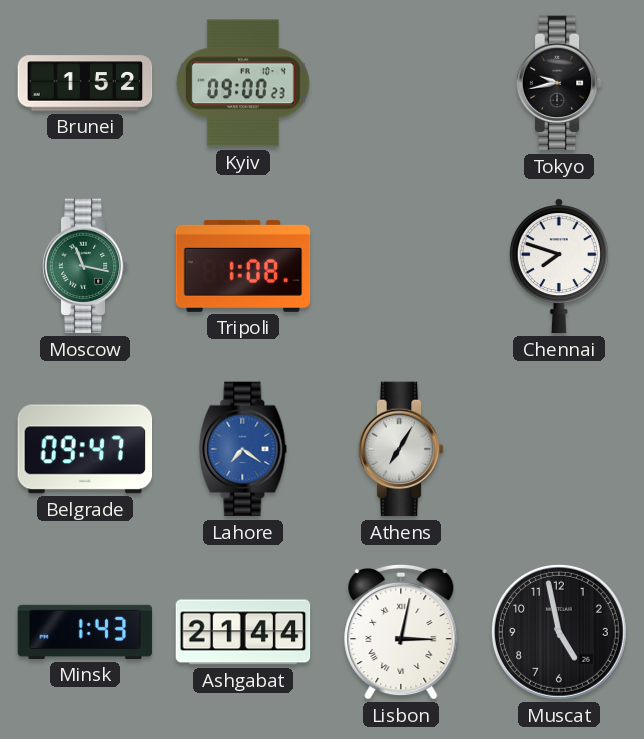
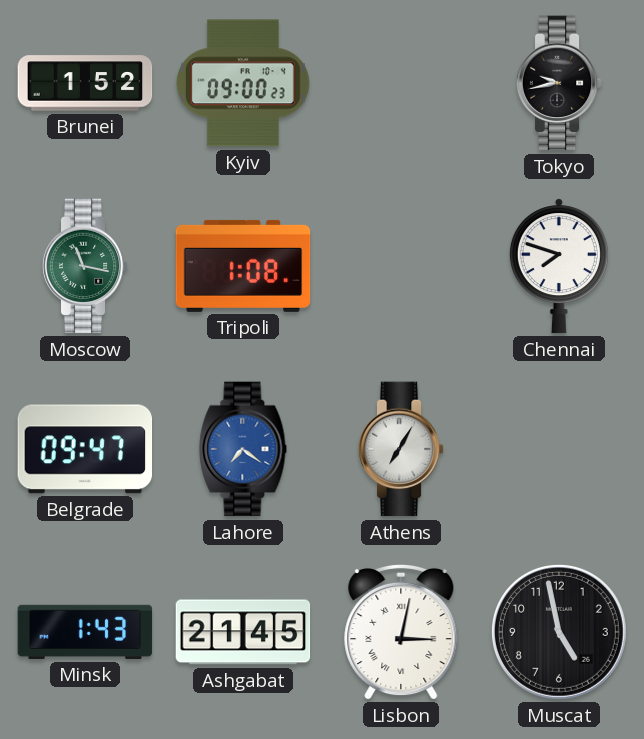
Ashgabat: 21:44 -> 21:45
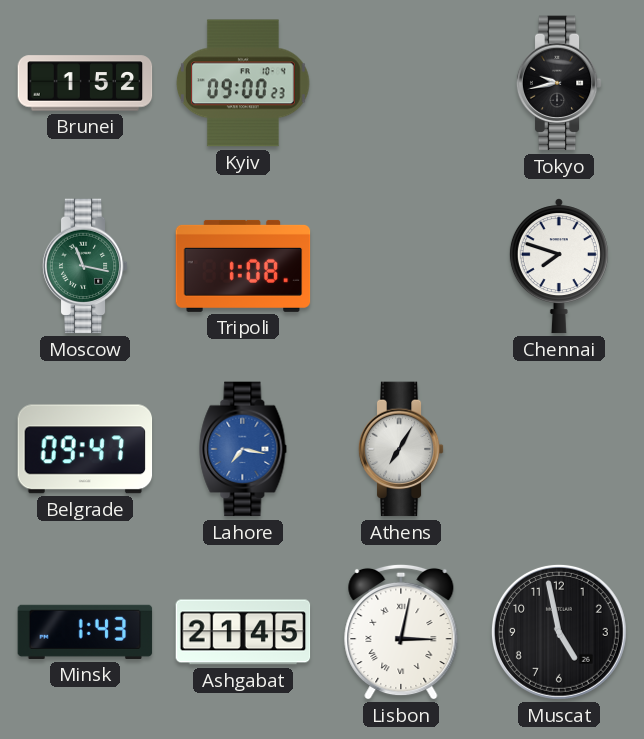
Lahore: 7:21 -> 7:17
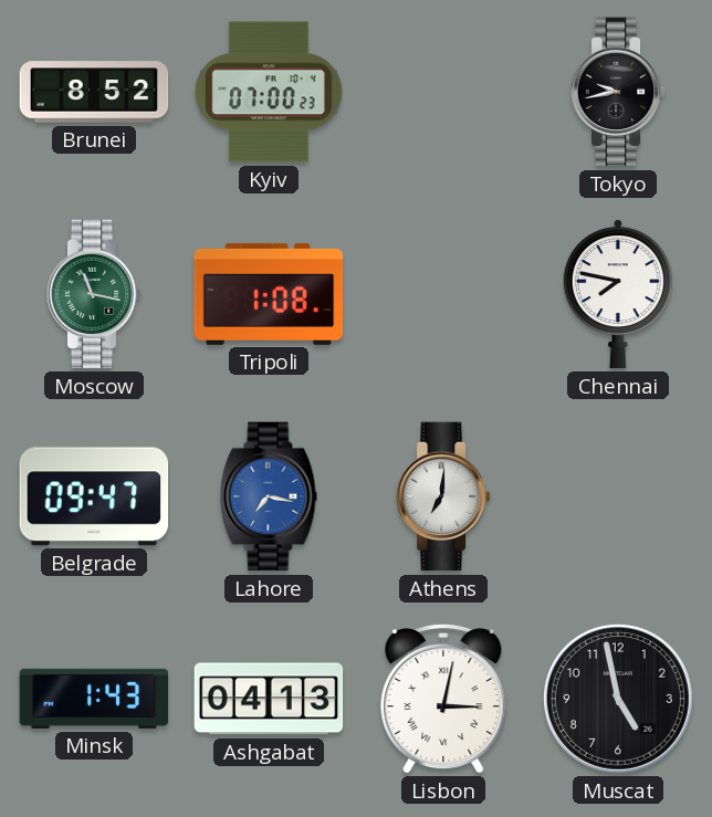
Brunei: 1:52 -> 8:52
Kyiv: 09:00 -> 07:00
Chennai: 7:48 -> 7:47
Athens: 7:05 -> 7:01
Ashgabat: 21:45 -> 04:13
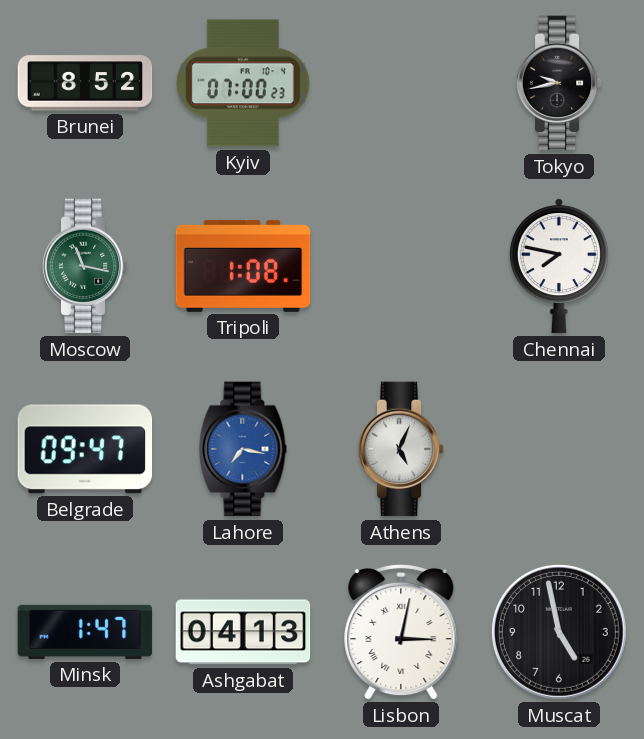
Athens: 7:01 -> 5:04
Minsk: 1:43 -> 1:47
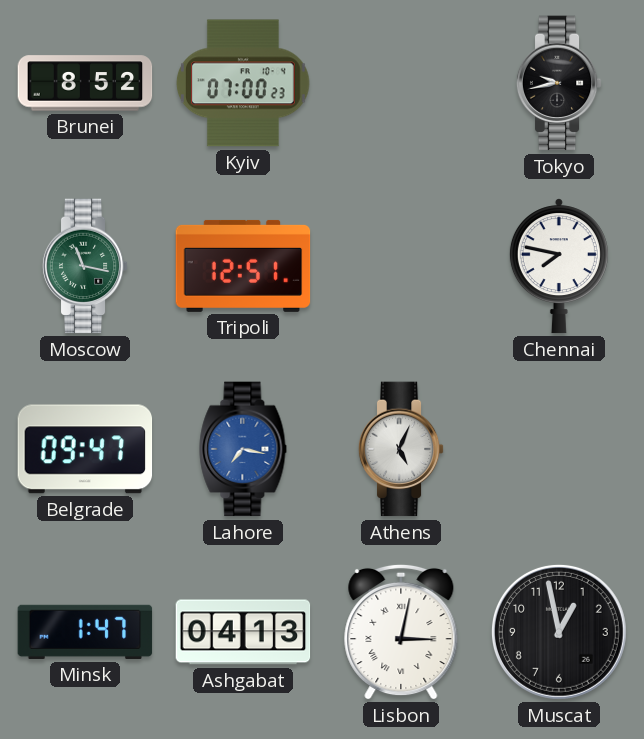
Tripoli: 1:08 -> 12:51
Muscat: 4:58 -> 12:58
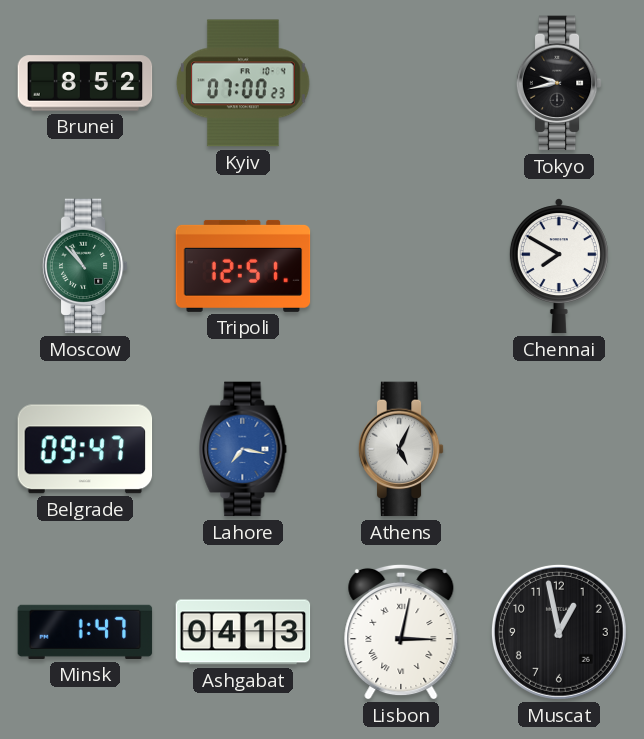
Moscow: 11:17 -> 10:53
Chennai: 7:47 -> 7:50
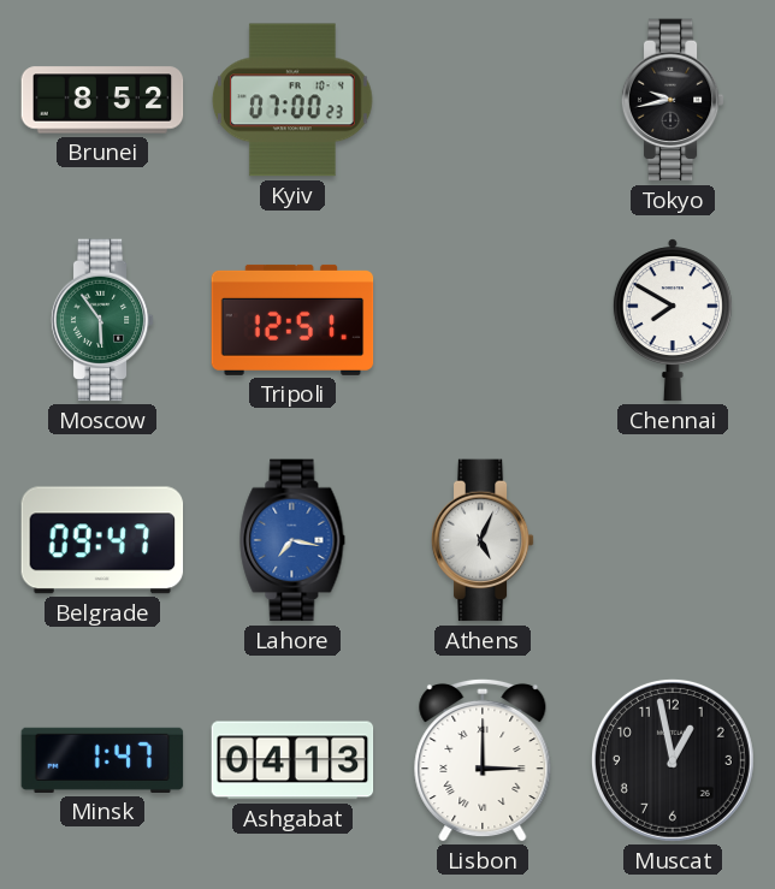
Moscow: 10:53 -> 5:54
Lisbon: 3:02 -> 3:00
